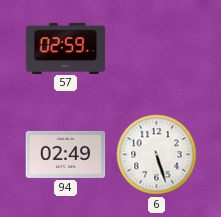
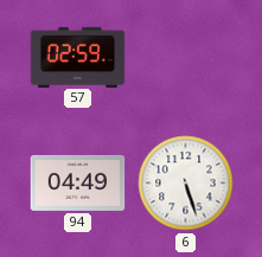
94: 02:49 -> 04:49
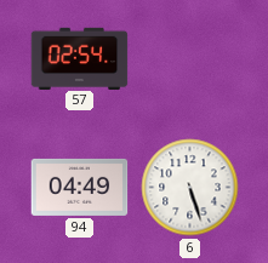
57: 02:59 -> 02:54
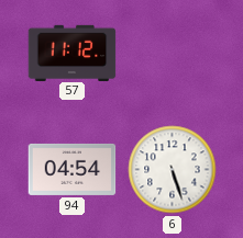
57: 02:54 -> 11:12
94: 04:49 -> 04:54
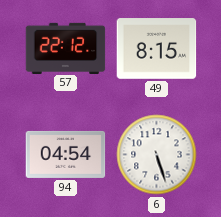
57: 11:12 -> 22:12
49: none -> 8:15
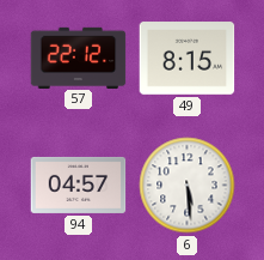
94: 04:54 -> 04:57
6: 5:27 -> 5:29
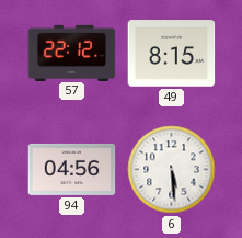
94: 04:57 -> 04:56
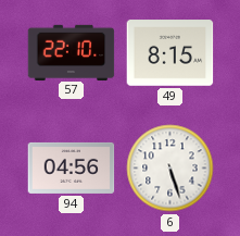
57: 22:12 -> 22:10
6: 5:29 -> 5:27
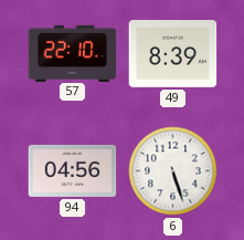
49: 8:15 -> 8:39
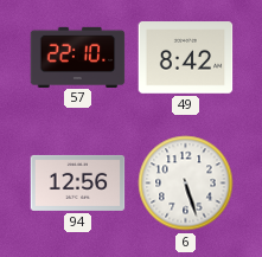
49: 8:39 -> 8:42
94: 04:56 -> 12:56
